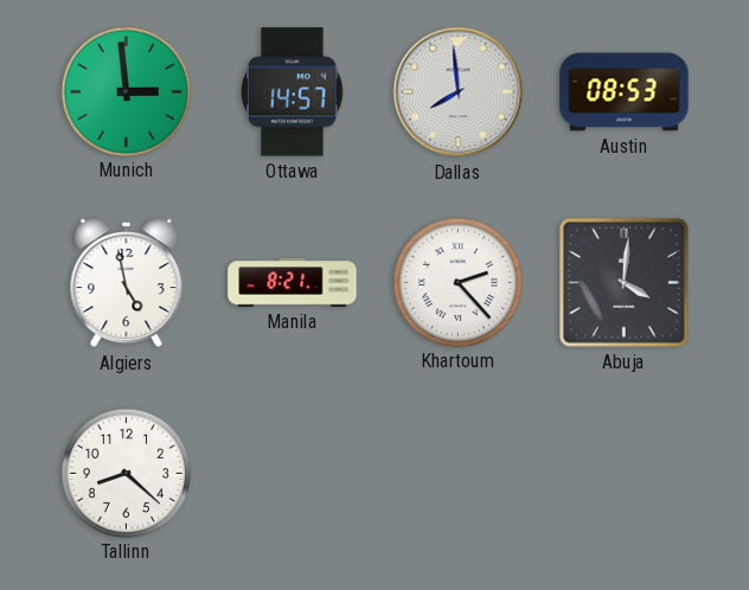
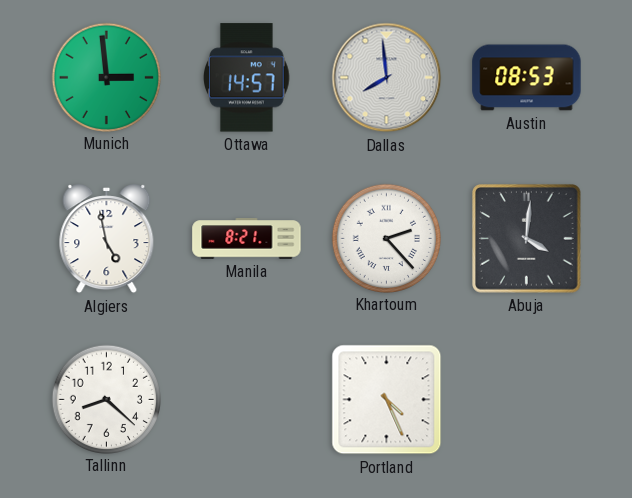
Portland: none -> 4:26
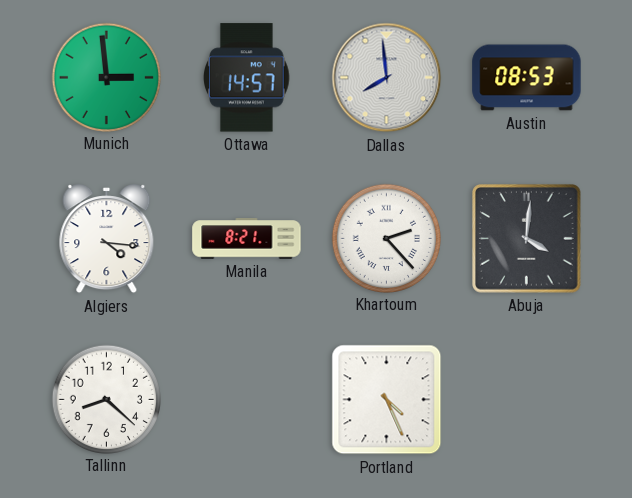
Algiers: 4:58 -> 4:16
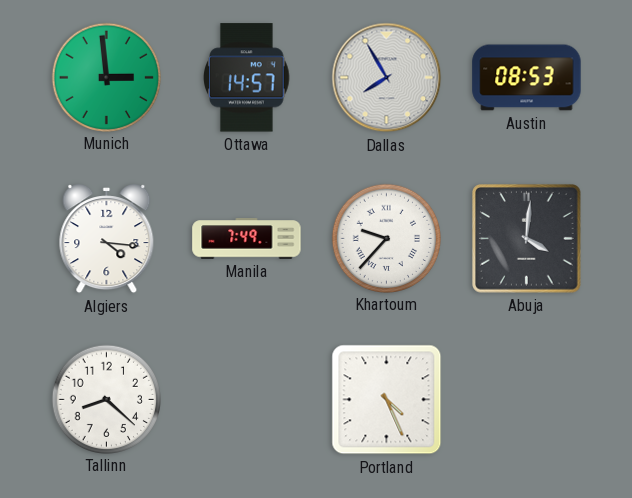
Dallas: 7:59 -> 7:55
Manila: 8:21 -> 7:49
Khartoum: 2:23 -> 9:37
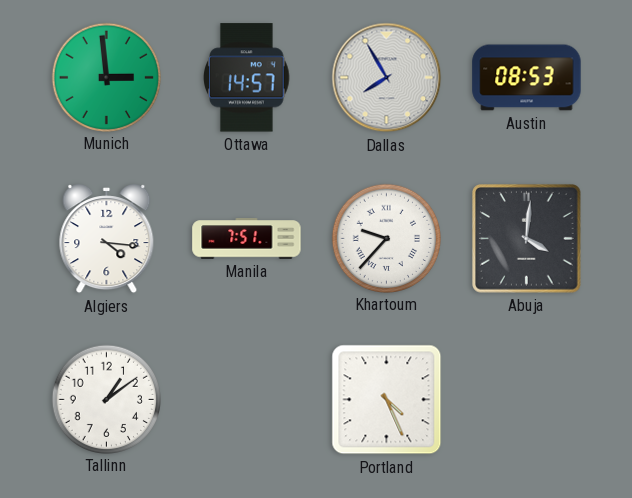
Manila: 7:49 -> 7:51
Tallinn: 8:22 -> 1:09
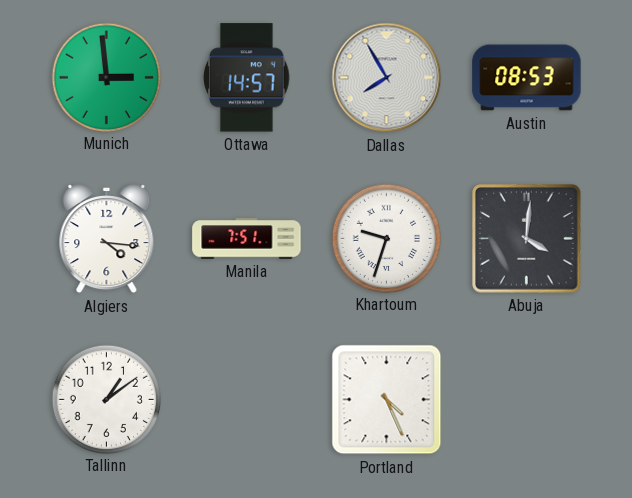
Khartoum: 9:37 -> 9:33
